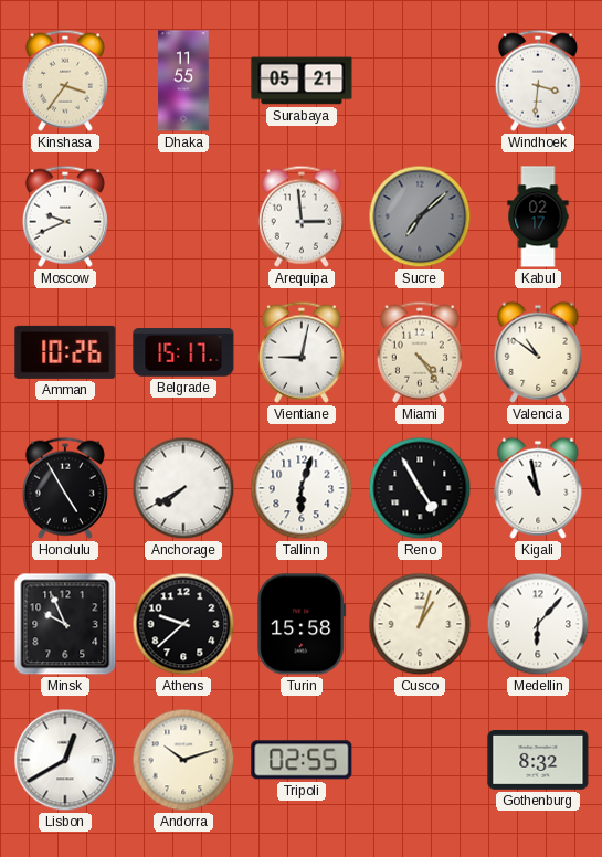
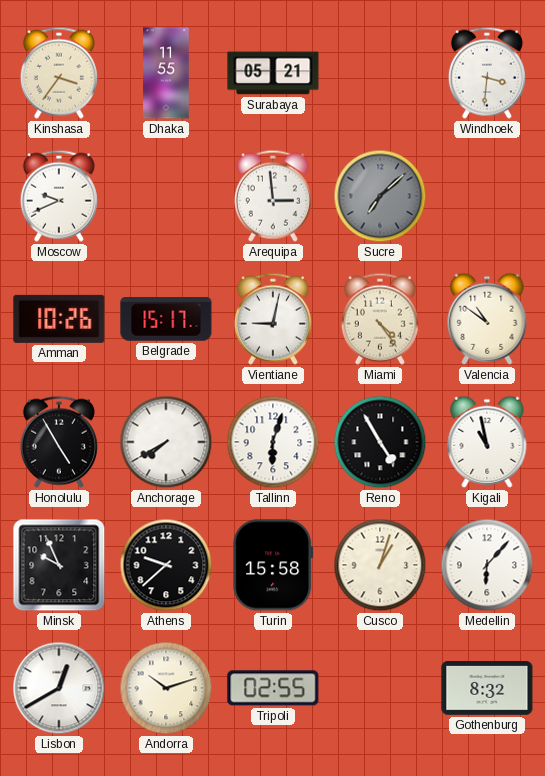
Kabul: 02:17 -> none
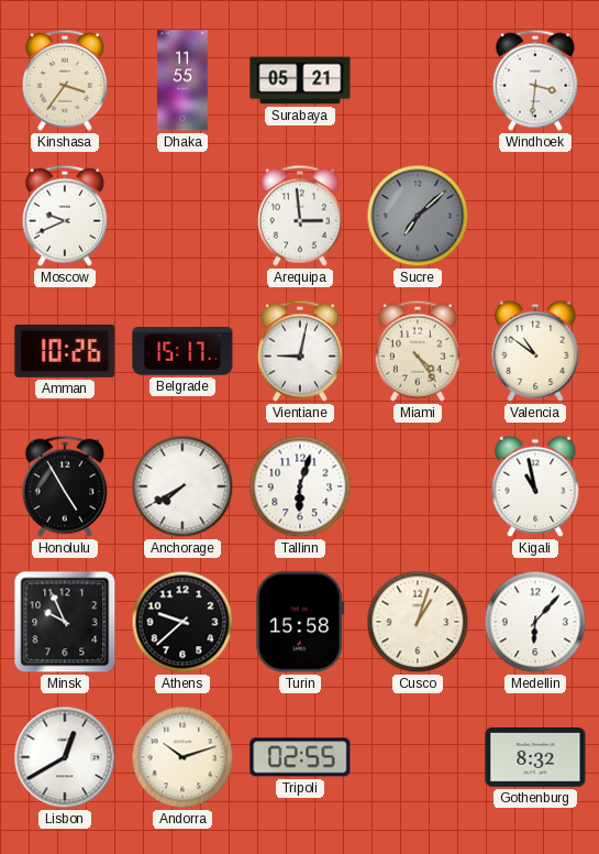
Reno: 4:55 -> none
